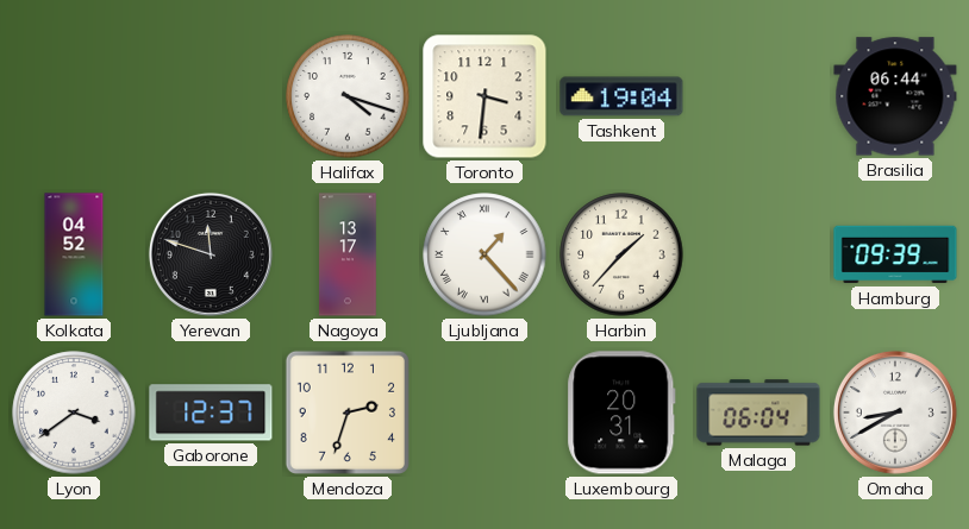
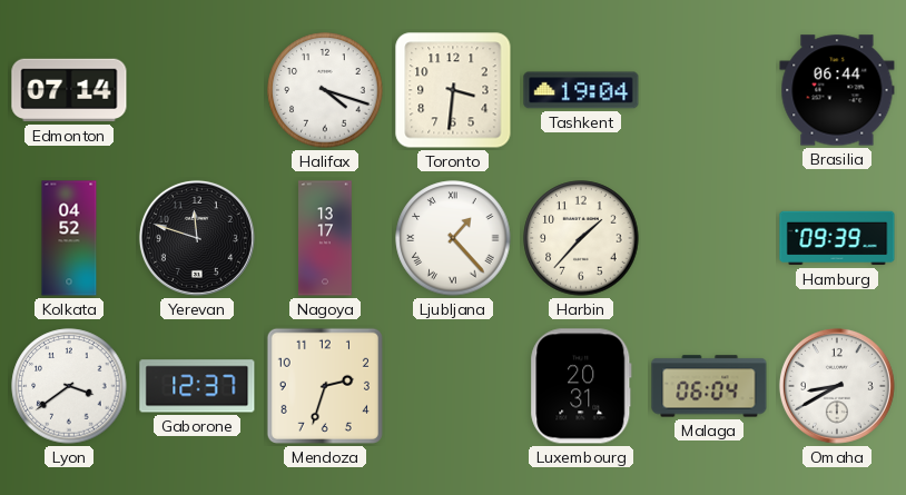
Edmonton: none -> 07:14
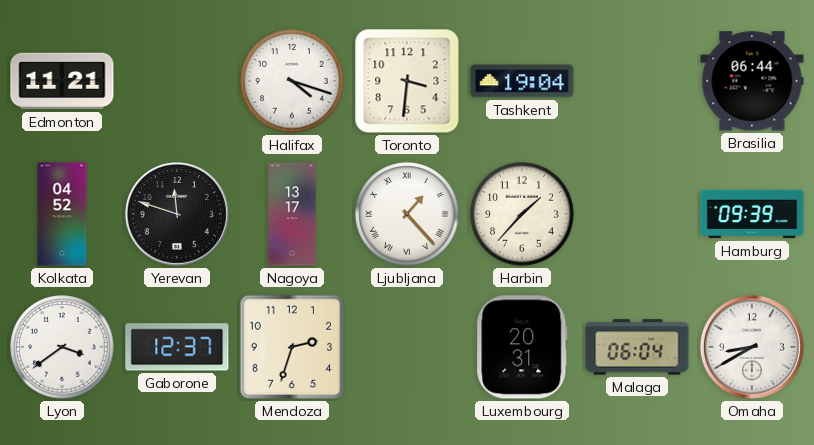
Edmonton: 07:14 -> 11:21
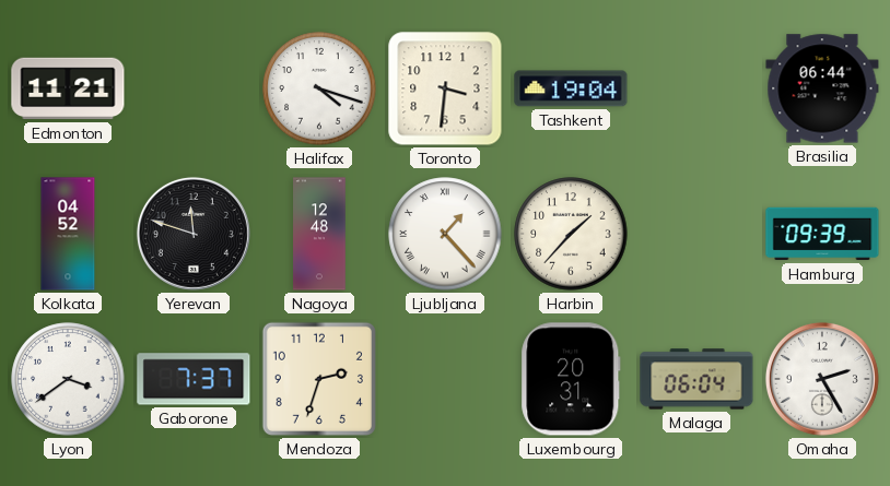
Nagoya: 13:17 -> 12:48
Gaborone: 12:37 -> 7:37
Omaha: 8:40 -> 2:25
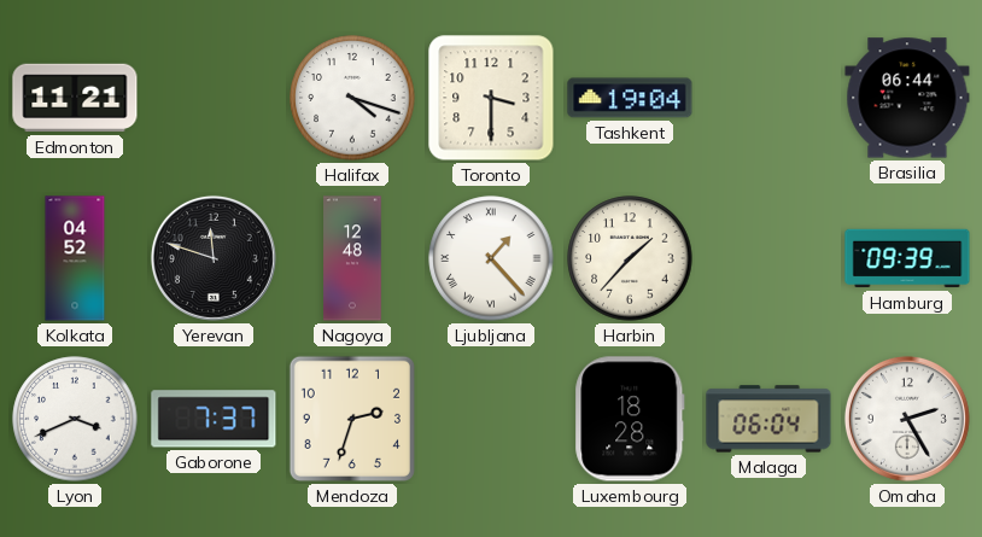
Toronto: 3:31 -> 3:30
Lyon: 3:39 -> 3:41
Luxembourg: 20:31 -> 18:28
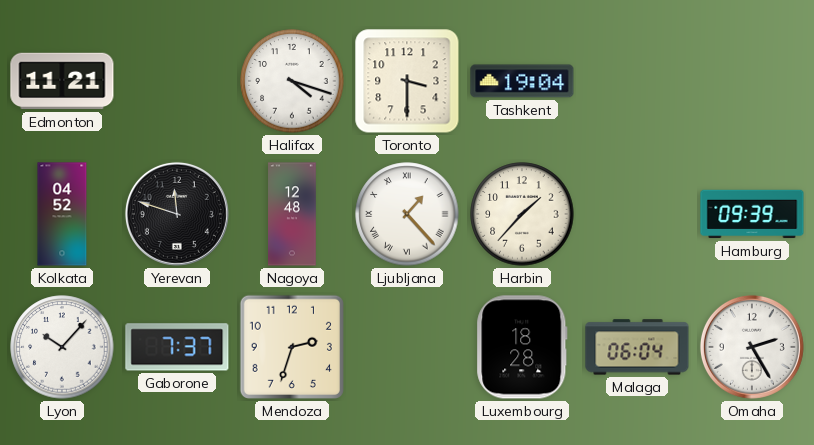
Brasilia: 06:44 -> none
Lyon: 3:41 -> 10:07
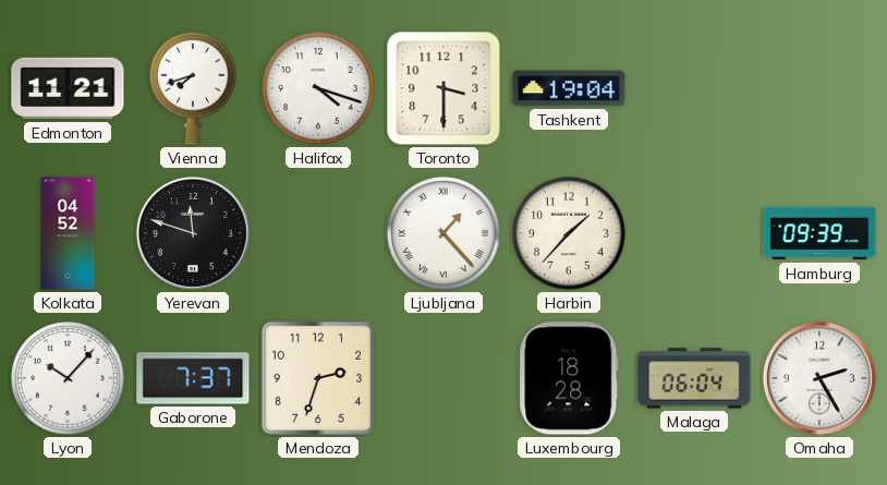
Vienna: none -> 7:42
Nagoya: 12:48 -> none
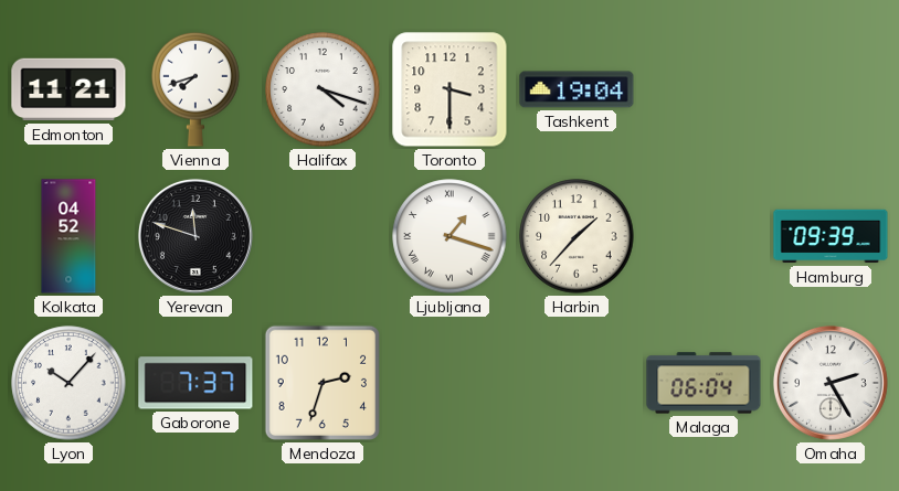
Ljubljana: 1:23 -> 1:18
Luxembourg: 18:28 -> none
